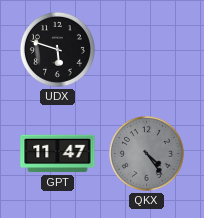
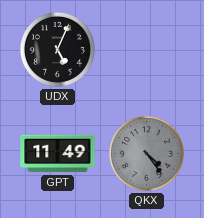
UDX: 5:48 -> 5:04
GPT: 11:47 -> 11:49
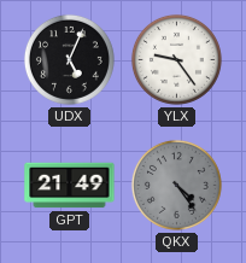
YLX: none -> 9:24
GPT: 11:49 -> 21:49
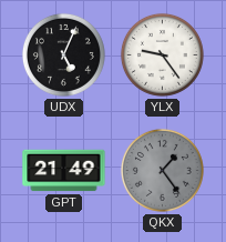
QKX: 4:24 -> 1:24
